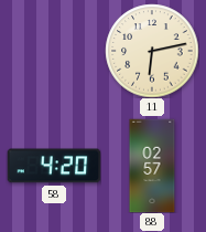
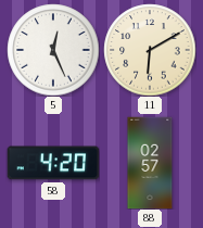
5: none -> 12:26
11: 6:13 -> 6:10
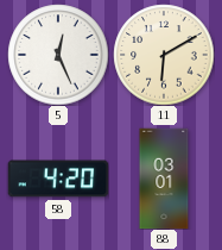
88: 02:57 -> 03:01
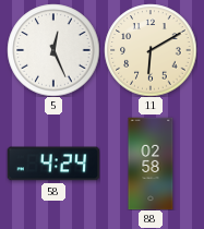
58: 4:20 -> 4:24
88: 03:01 -> 02:58
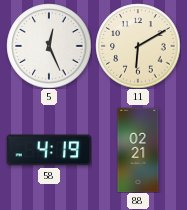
58: 4:24 -> 4:19
88: 02:58 -> 02:21
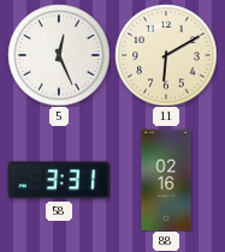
58: 4:19 -> 3:31
88: 02:21 -> 02:16
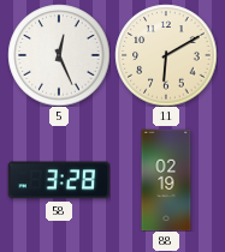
58: 3:31 -> 3:28
88: 02:16 -> 02:19
